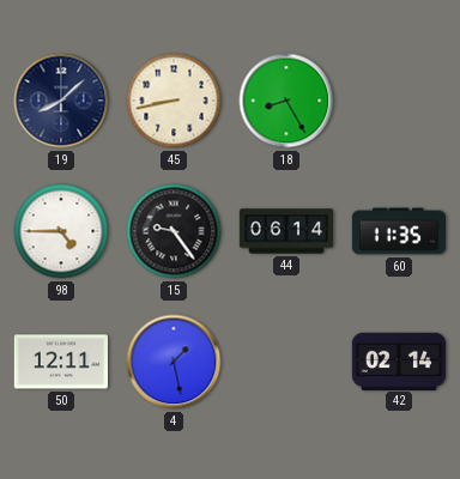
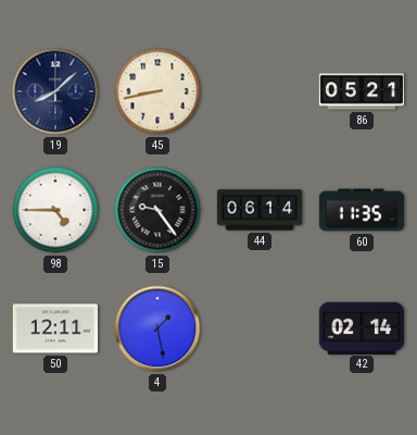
18: 8:25 -> none
86: none -> 05:21
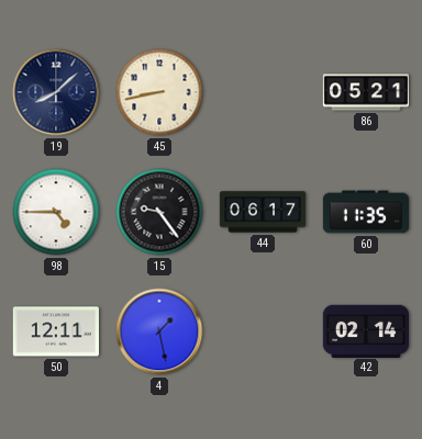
44: 06:14 -> 06:17
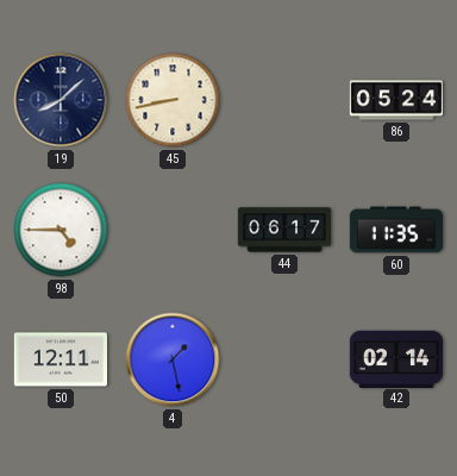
86: 05:21 -> 05:24
15: 9:24 -> none
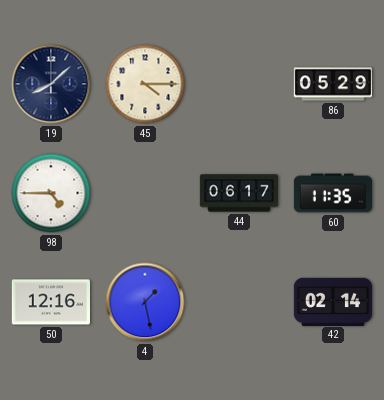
45: 8:43 -> 4:15
86: 05:24 -> 05:29
50: 12:11 -> 12:16
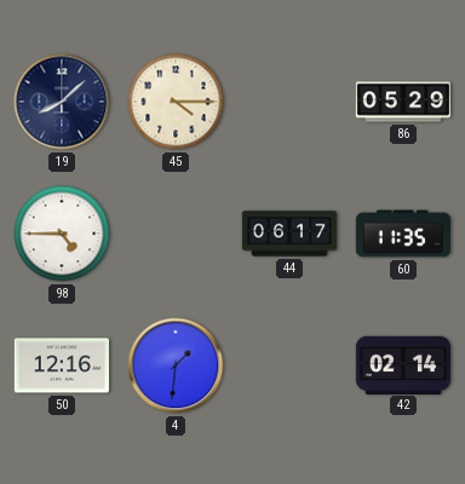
4: 1:28 -> 1:31
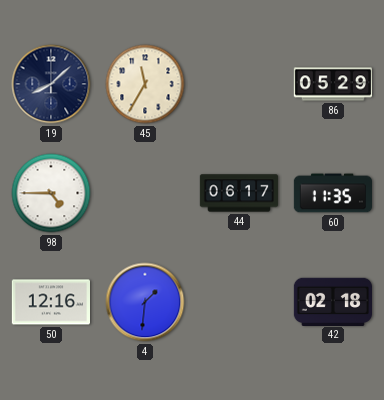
45: 4:15 -> 11:35
42: 02:14 -> 02:18
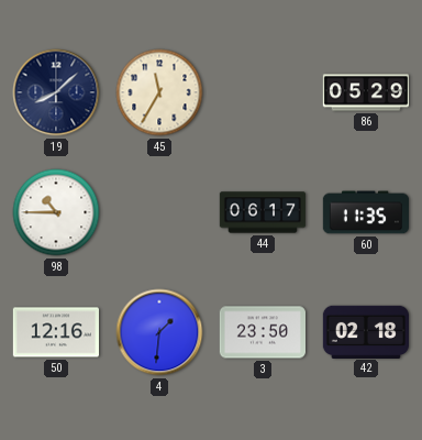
98: 4:45 -> 10:45
3: none -> 23:50
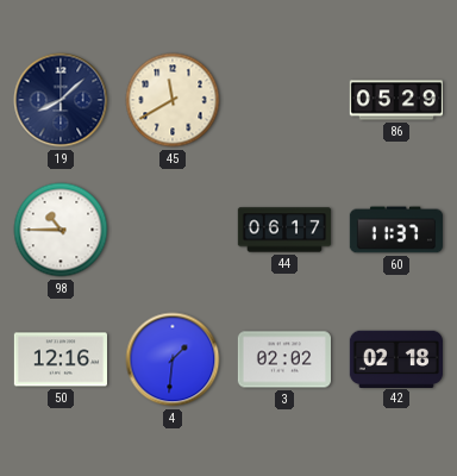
45: 11:35 -> 11:40
60: 11:35 -> 11:37
3: 23:50 -> 02:02
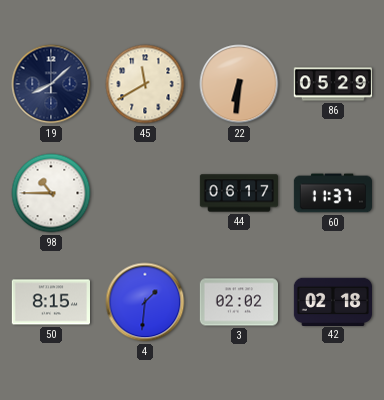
22: none -> 6:31
50: 12:16 -> 8:15
